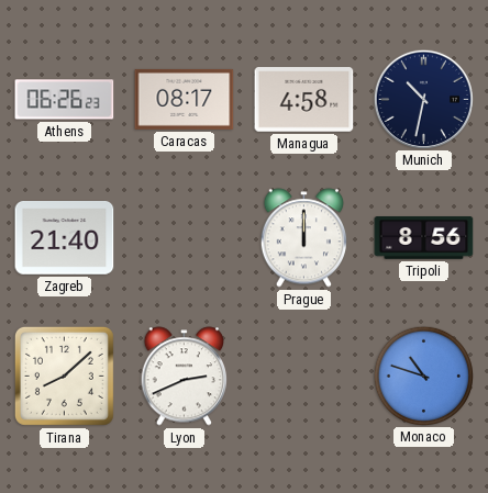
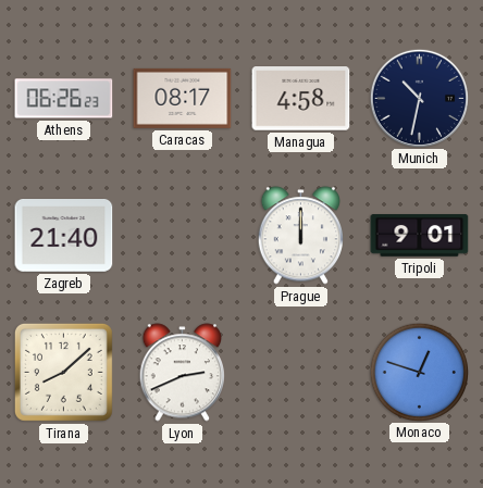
Tripoli: 8:56 -> 9:01
Monaco: 10:48 -> 12:48
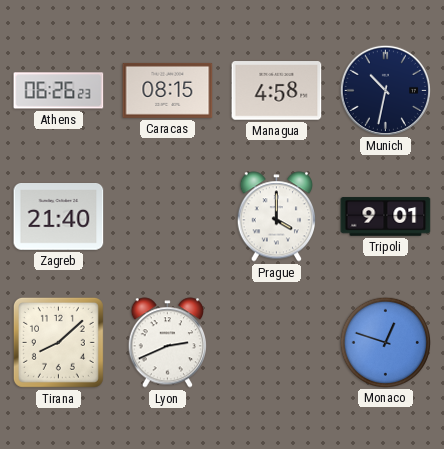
Caracas: 08:17 -> 08:15
Prague: 12:00 -> 4:00
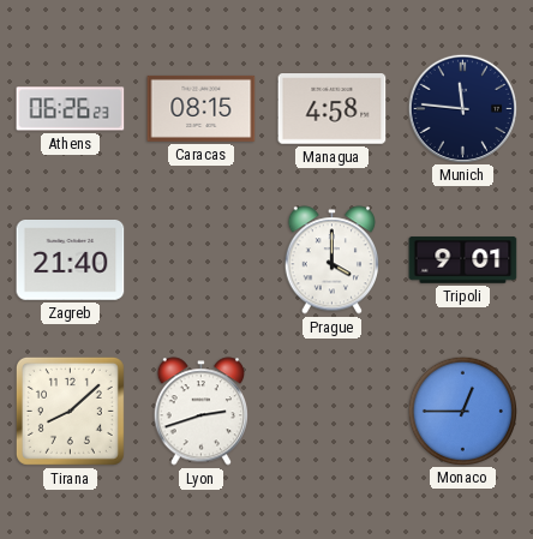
Munich: 10:32 -> 11:46
Lyon: 2:41 -> 2:42
Monaco: 12:48 -> 12:45
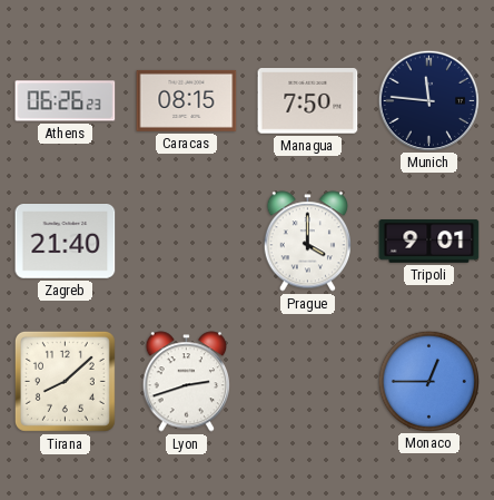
Managua: 4:58 -> 7:50
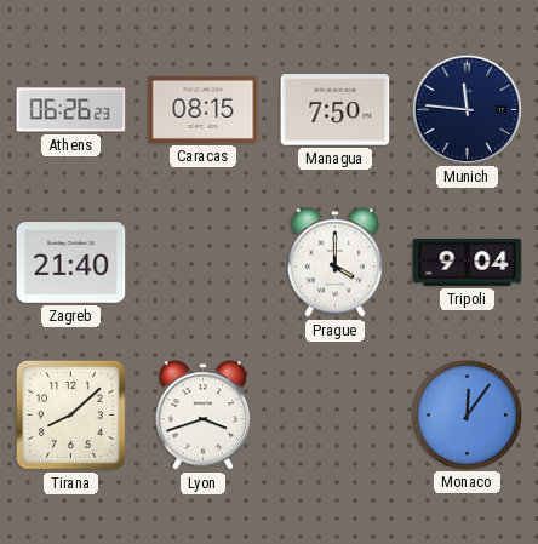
Tripoli: 9:01 -> 9:04
Lyon: 2:42 -> 3:42
Monaco: 12:45 -> 12:06
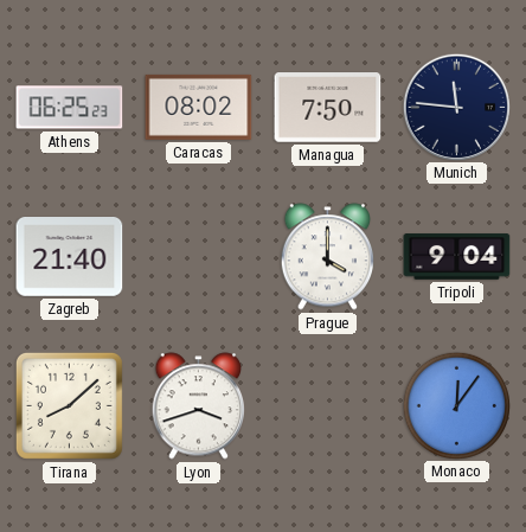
Athens: 06:26 -> 06:25
Caracas: 08:15 -> 08:02
